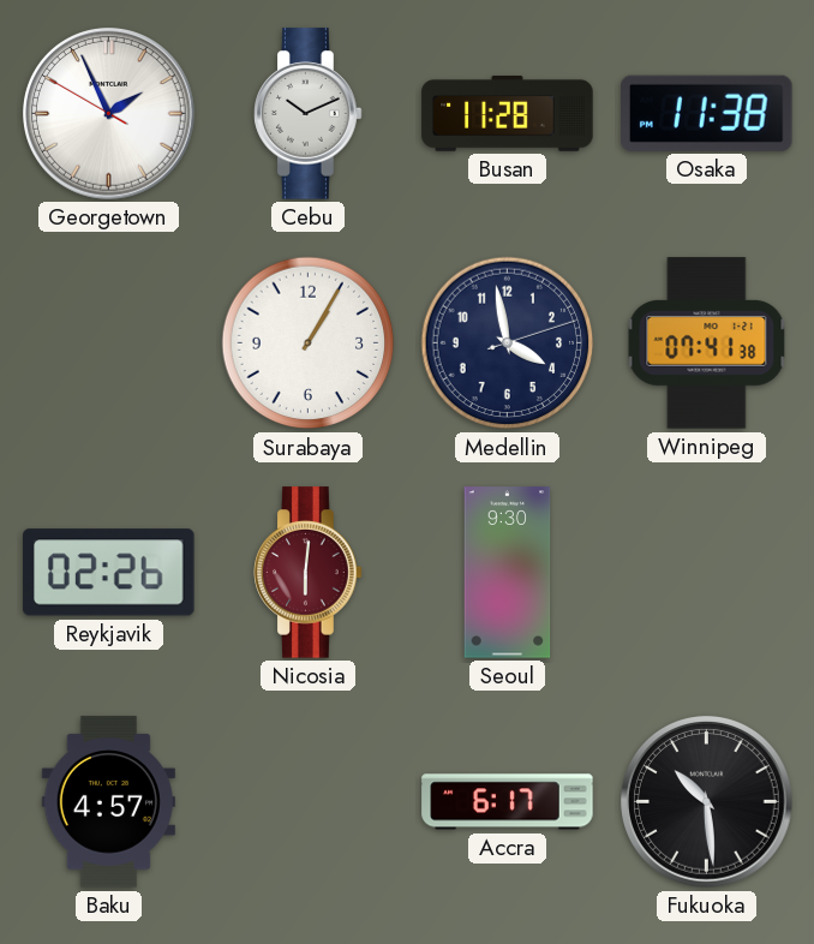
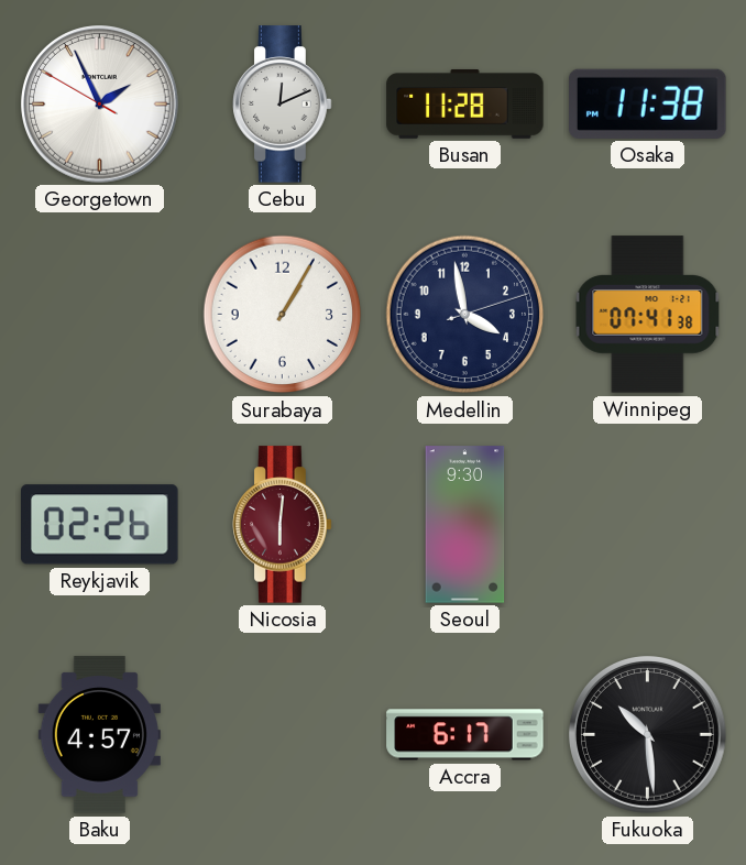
Cebu: 10:11 -> 12:11
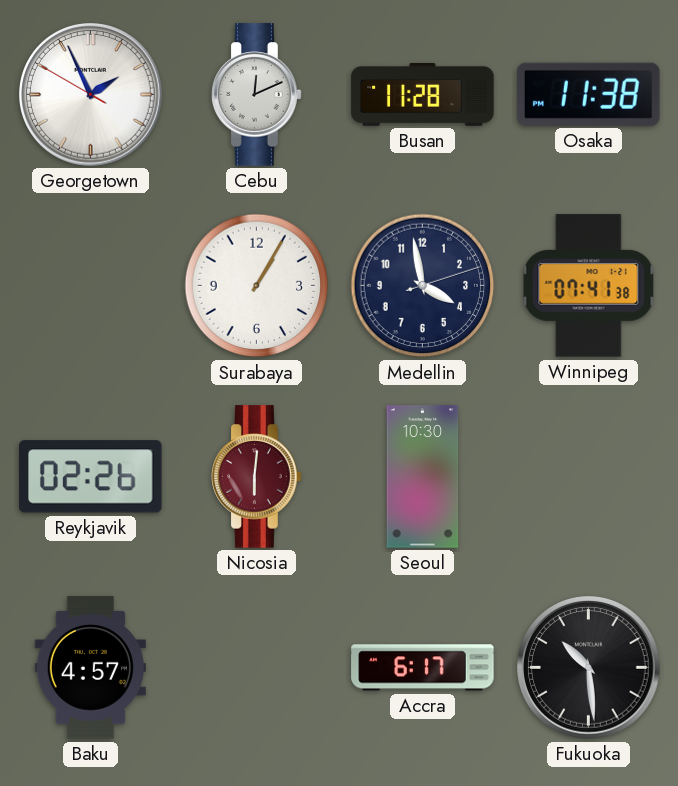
Seoul: 9:30 -> 10:30
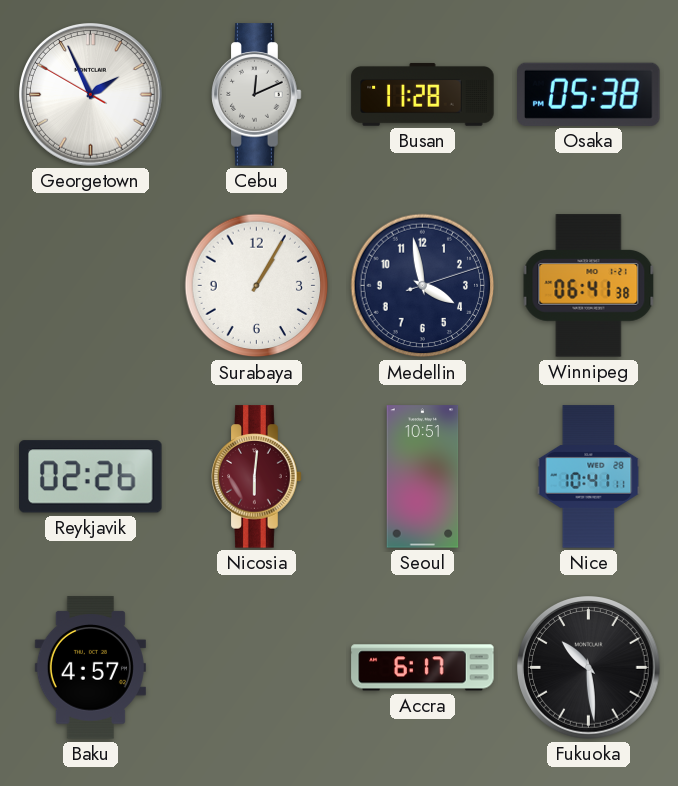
Osaka: 11:38 -> 05:38
Winnipeg: 07:41 -> 06:41
Seoul: 10:30 -> 10:51
Nice: none -> 10:41
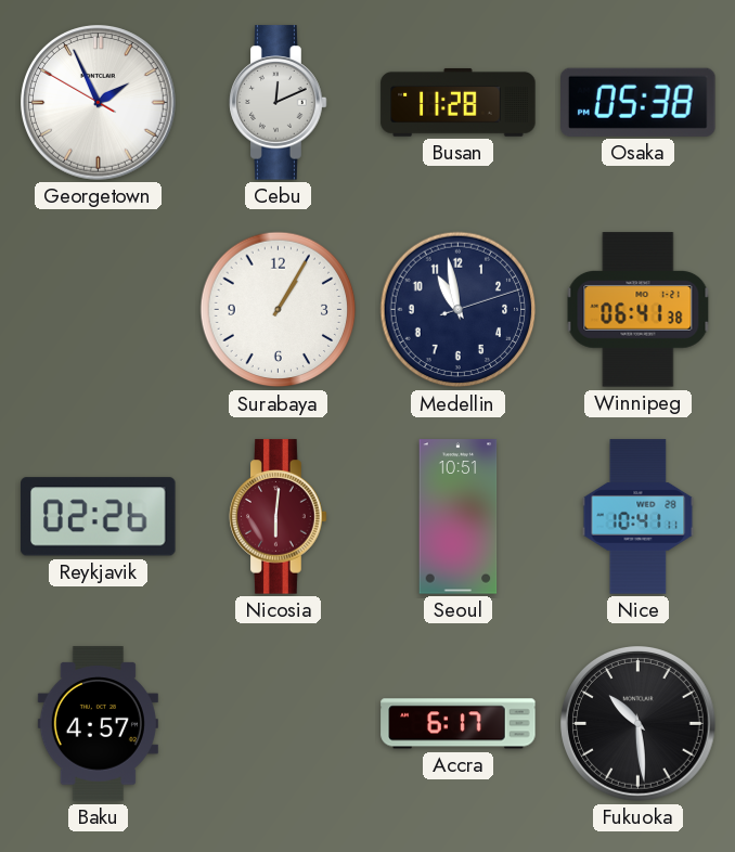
Medellin: 3:58 -> 10:58
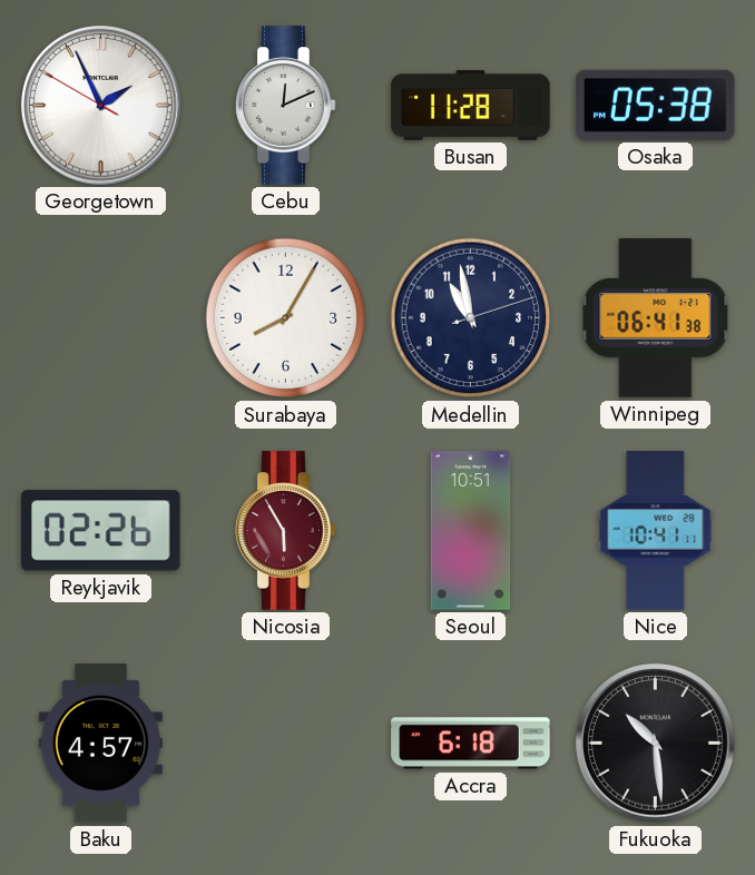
Surabaya: 1:05 -> 8:05
Nicosia: 6:01 -> 5:55
Accra: 6:17 -> 6:18
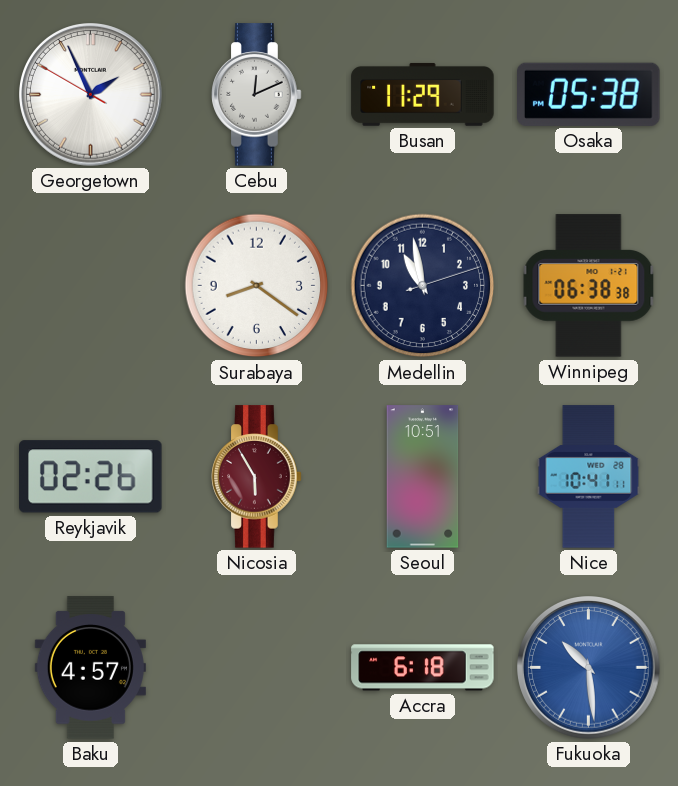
Busan: 11:28 -> 11:29
Surabaya: 8:05 -> 8:21
Winnipeg: 06:41 -> 06:38
Fukuoka dial: black -> blue
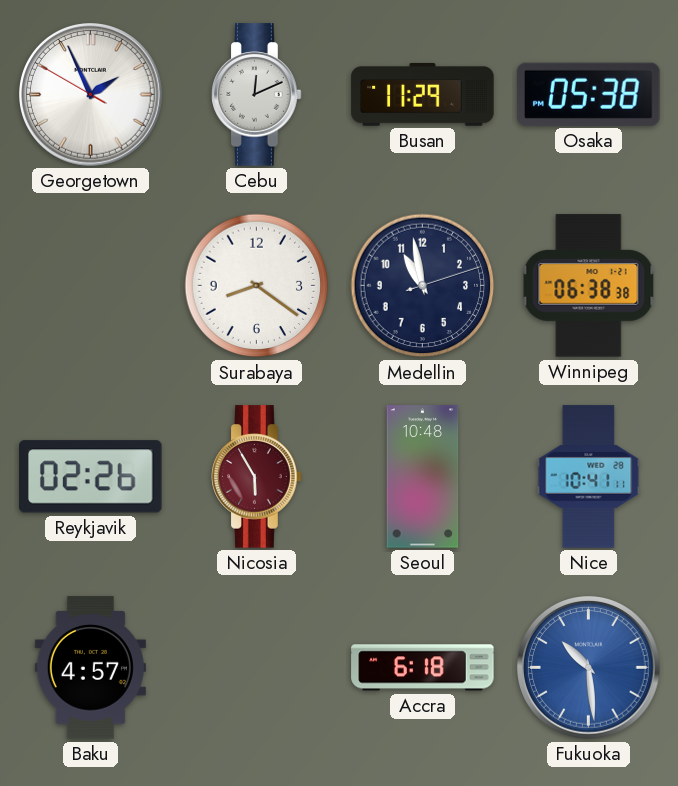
Seoul: 10:51 -> 10:48
